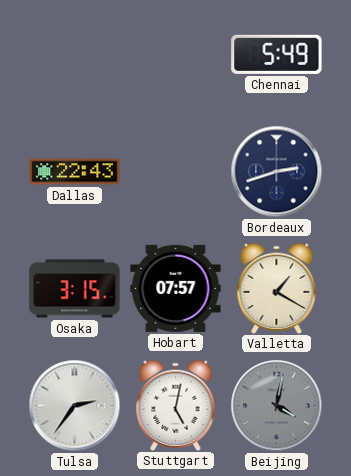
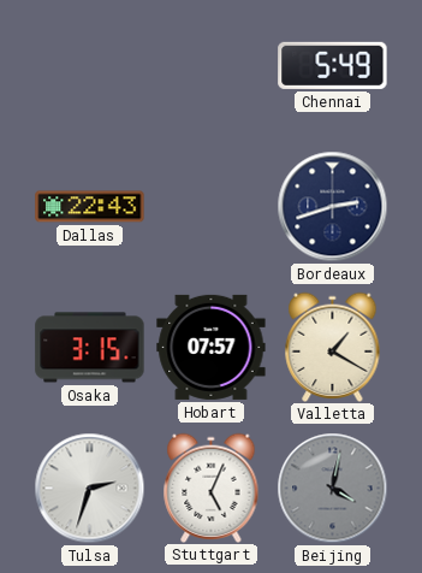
Tulsa: 2:36 -> 2:33
Stuttgart: 5:02 -> 5:04
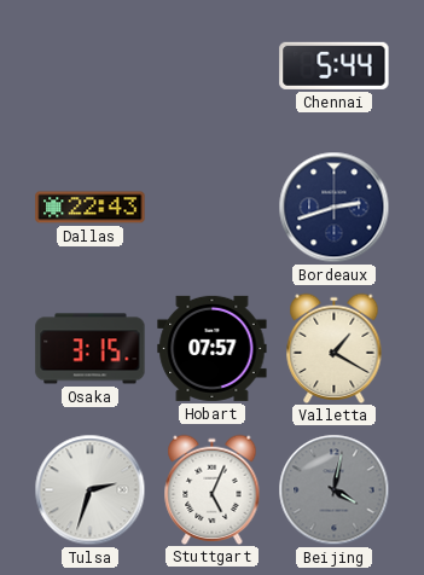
Chennai: 5:49 -> 5:44
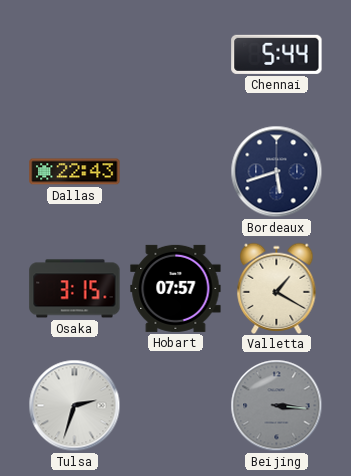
Bordeaux: 2:42 -> 5:42
Stuttgart: 5:04 -> none
Beijing: 4:02 -> 3:16
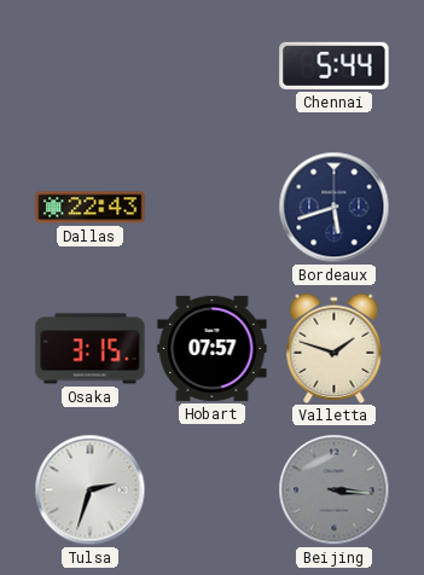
Valletta: 1:20 -> 1:48
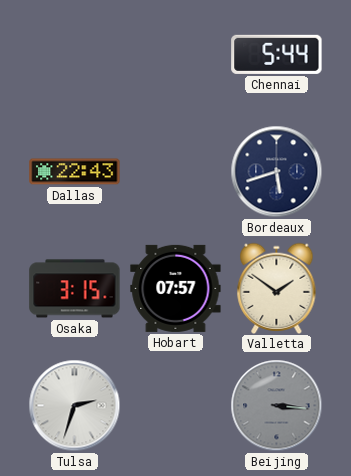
Valletta: 1:48 -> 1:51
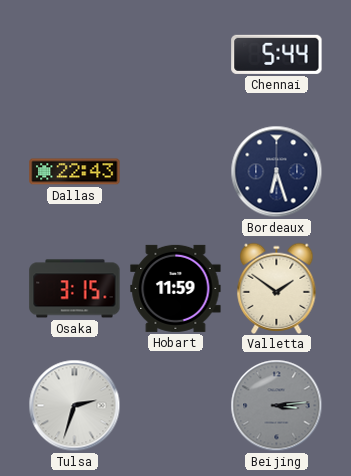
Bordeaux: 5:42 -> 6:27
Hobart: 07:57 -> 11:59
Beijing: 3:16 -> 3:14
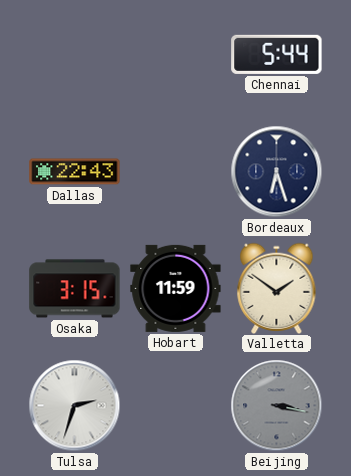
Beijing: 3:14 -> 3:17
